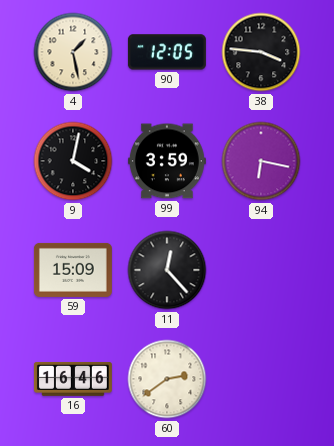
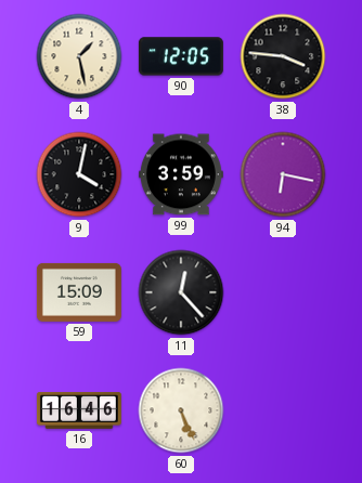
60: 2:39 -> 5:26
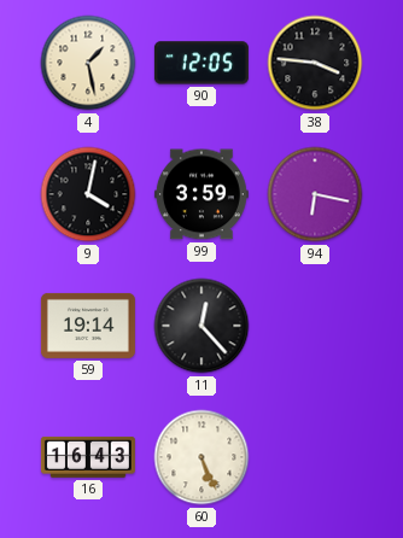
59: 15:09 -> 19:14
16: 16:46 -> 16:43
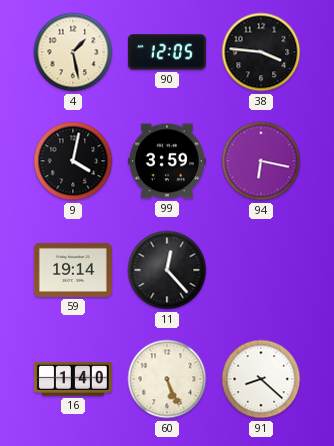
16: 16:43 -> 1:40
91: none -> 8:22
